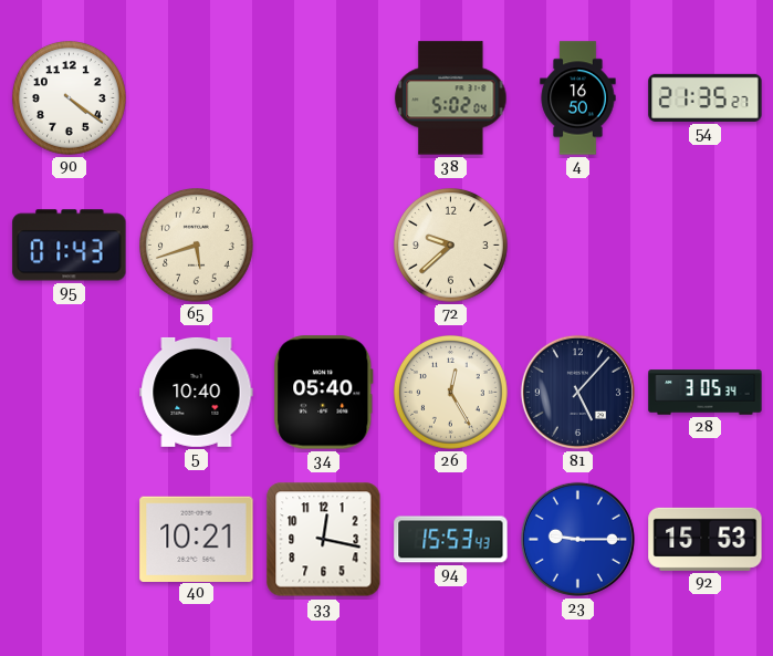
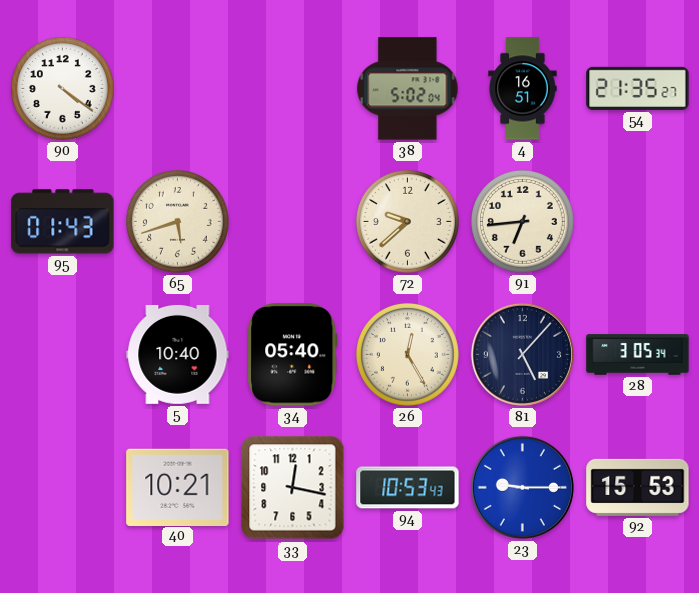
4: 16:50 -> 16:51
91: none -> 6:44
94: 15:53 -> 10:53
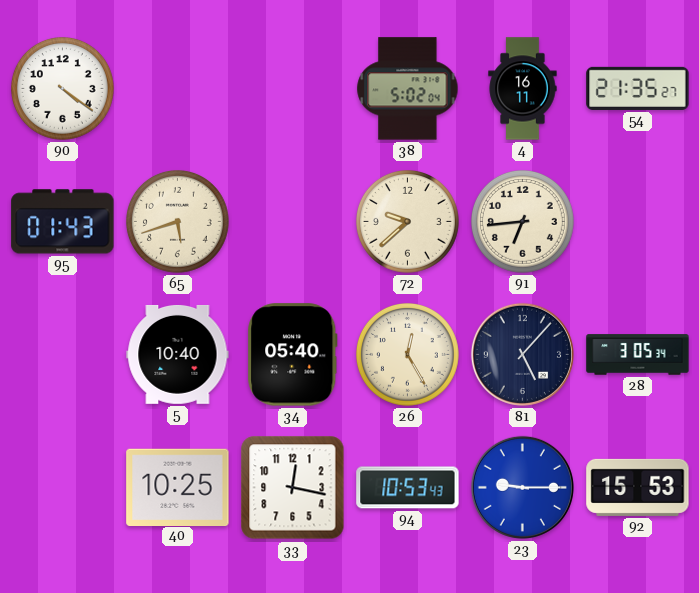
4: 16:51 -> 16:11
40: 10:21 -> 10:25
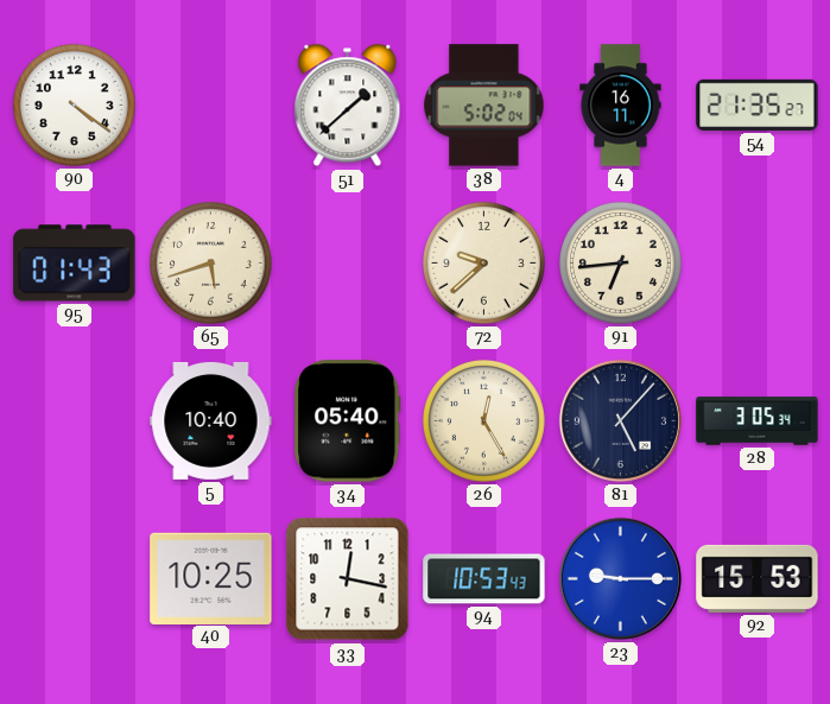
51: none -> 1:38
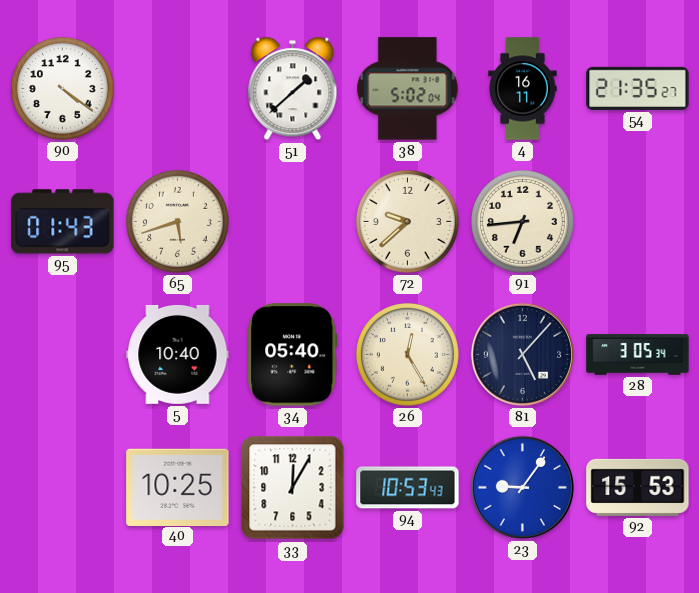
33: 12:17 -> 12:05
23: 9:15 -> 9:06
